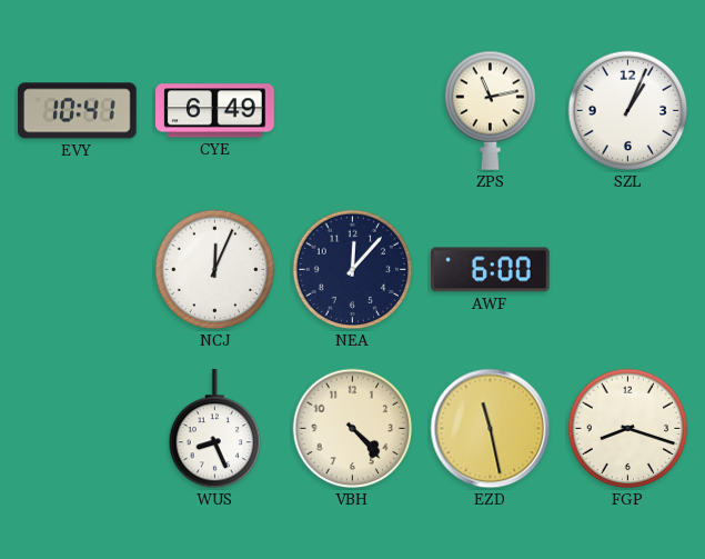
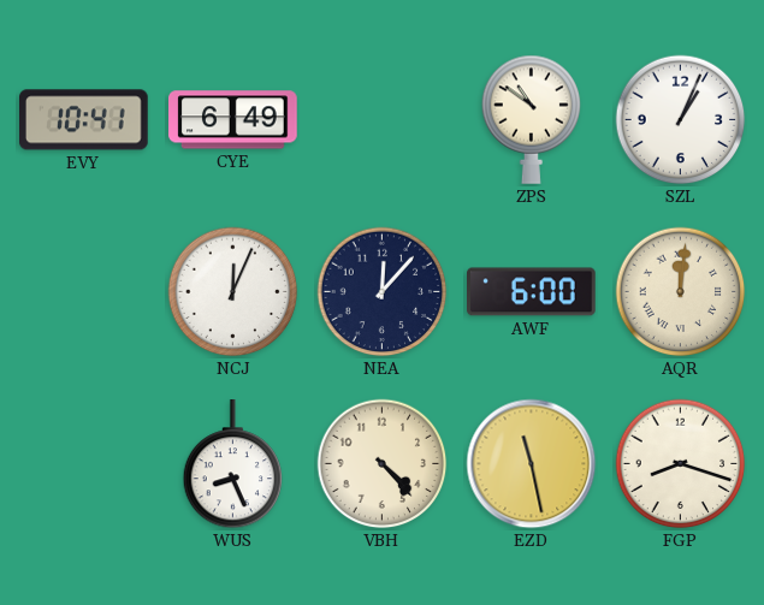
ZPS: 11:13 -> 10:51
AQR: none -> 12:01
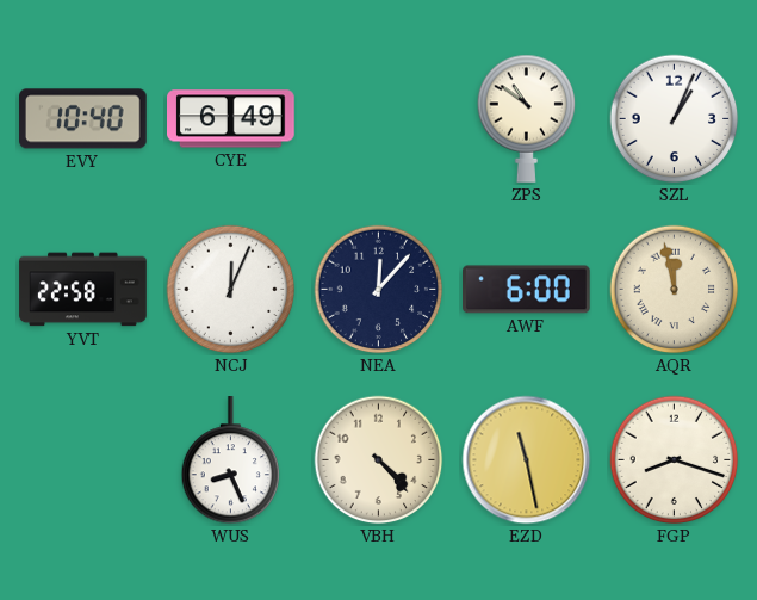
EVY: 10:41 -> 10:40
YVT: none -> 22:58
AQR: 12:01 -> 11:58
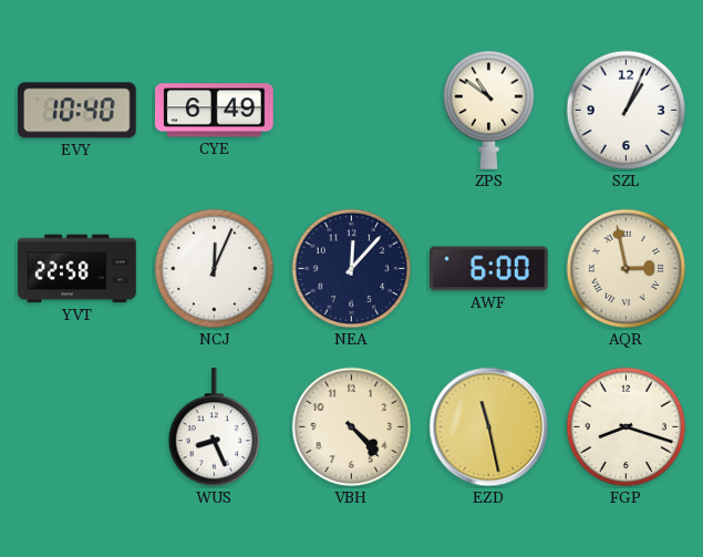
AQR: 11:58 -> 2:58
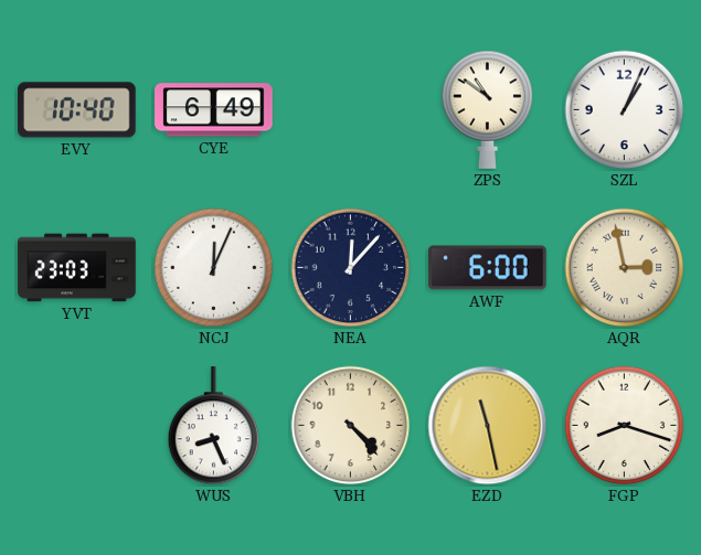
YVT: 22:58 -> 23:03
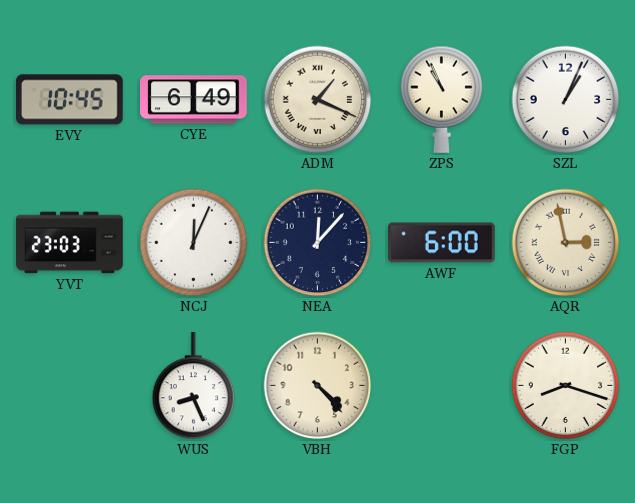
EVY: 10:40 -> 10:45
ADM: none -> 1:19
ZPS: 10:51 -> 10:56
EZD: 11:28 -> none
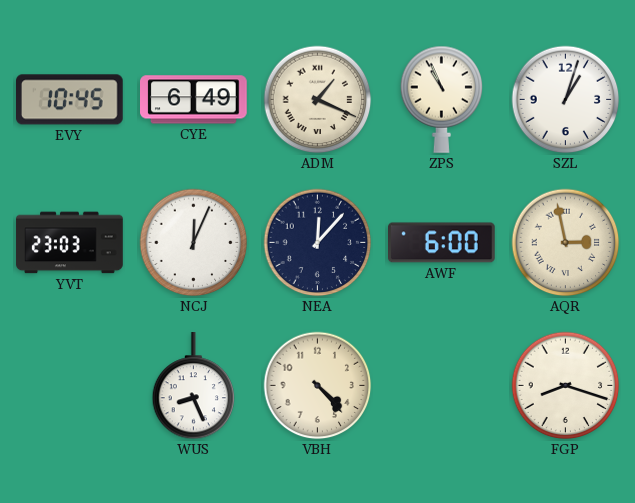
SZL: 1:04 -> 1:03
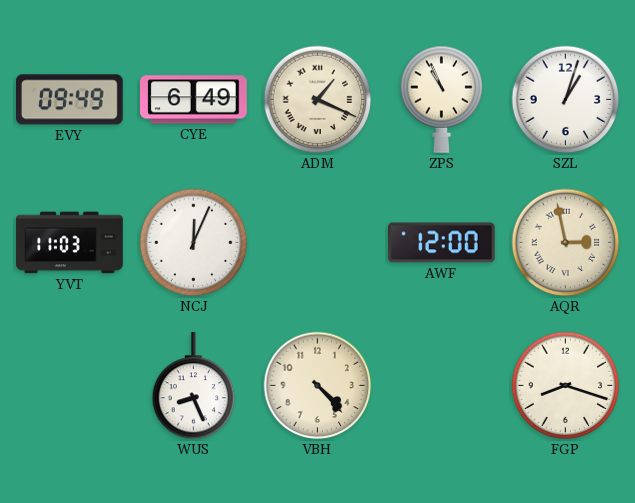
EVY: 10:45 -> 09:49
YVT: 23:03 -> 11:03
NEA: 12:07 -> none
AWF: 6:00 -> 12:00
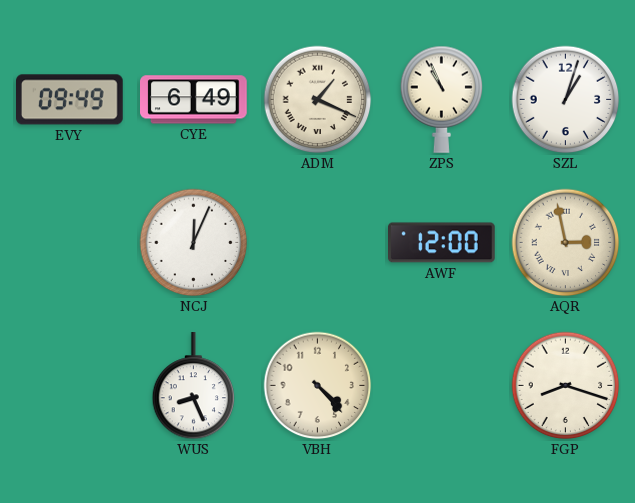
YVT: 11:03 -> none
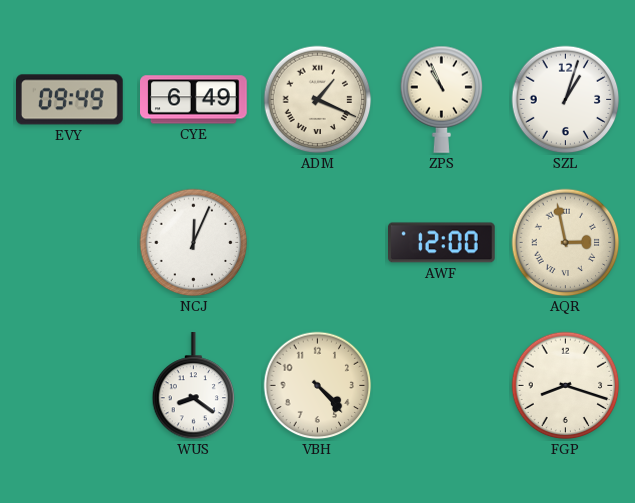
WUS: 8:26 -> 8:21
